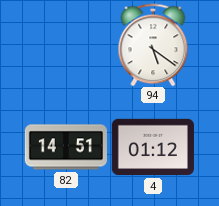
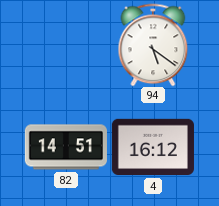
4: 01:12 -> 16:12
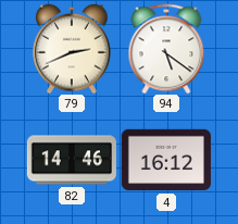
79: none -> 2:41
82: 14:51 -> 14:46
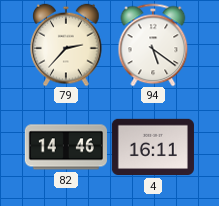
79: 2:41 -> 2:37
4: 16:12 -> 16:11
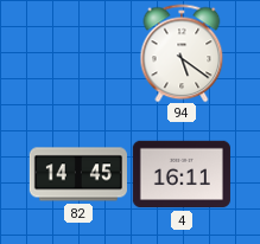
79: 2:37 -> none
82: 14:46 -> 14:45
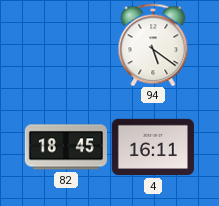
82: 14:45 -> 18:45
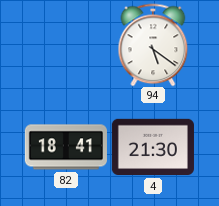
82: 18:45 -> 18:41
4: 16:11 -> 21:30
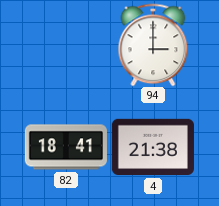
94: 5:21 -> 3:00
4: 21:30 -> 21:38
